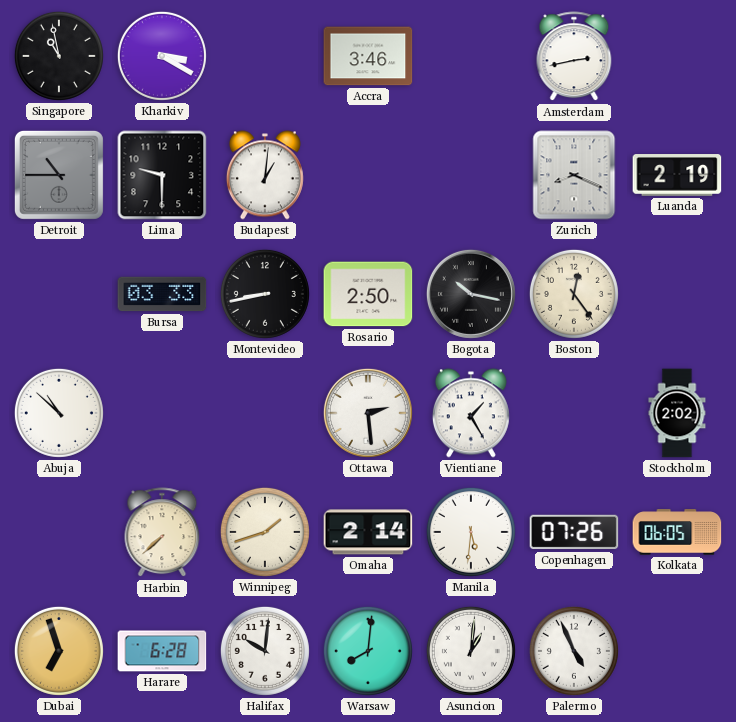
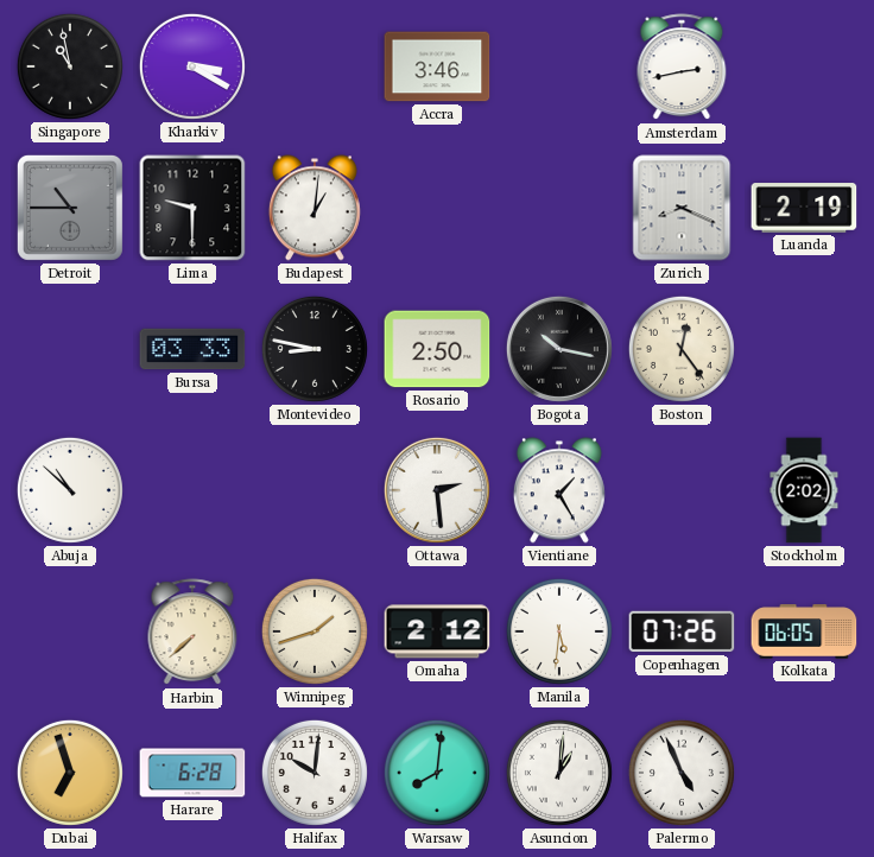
Montevideo: 8:43 -> 8:47
Omaha: 2:14 -> 2:12
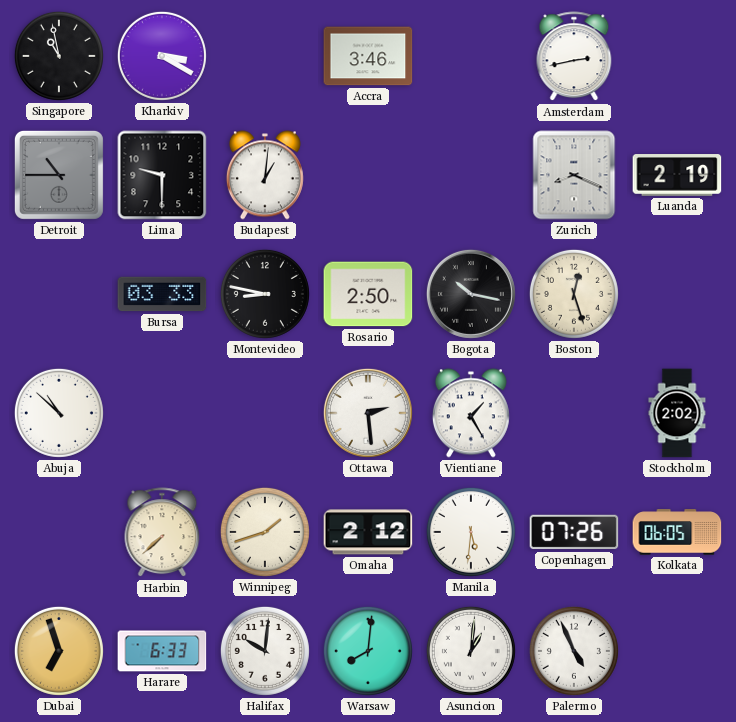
Boston: 12:24 -> 12:27
Harare: 6:28 -> 6:33
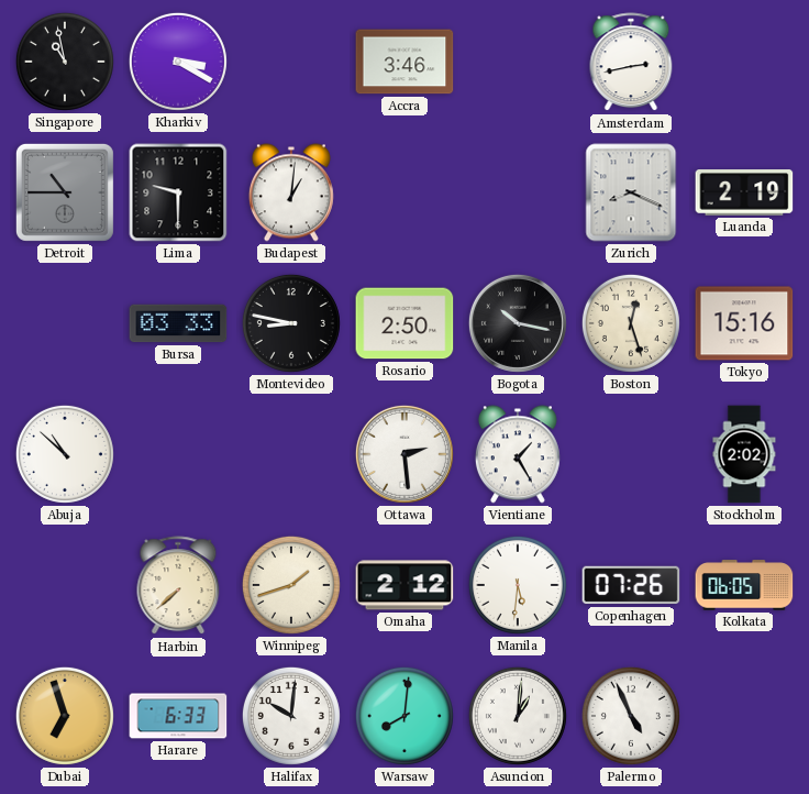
Tokyo: none -> 15:16
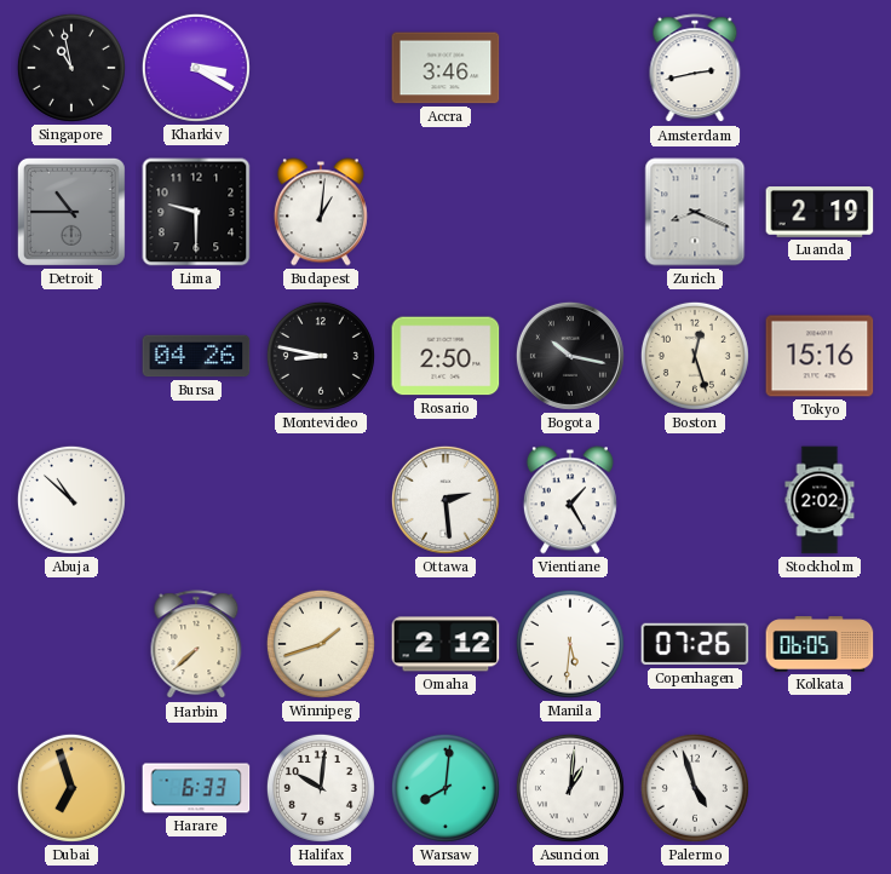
Bursa: 03:33 -> 04:26
Palermo: 4:56 -> 4:57
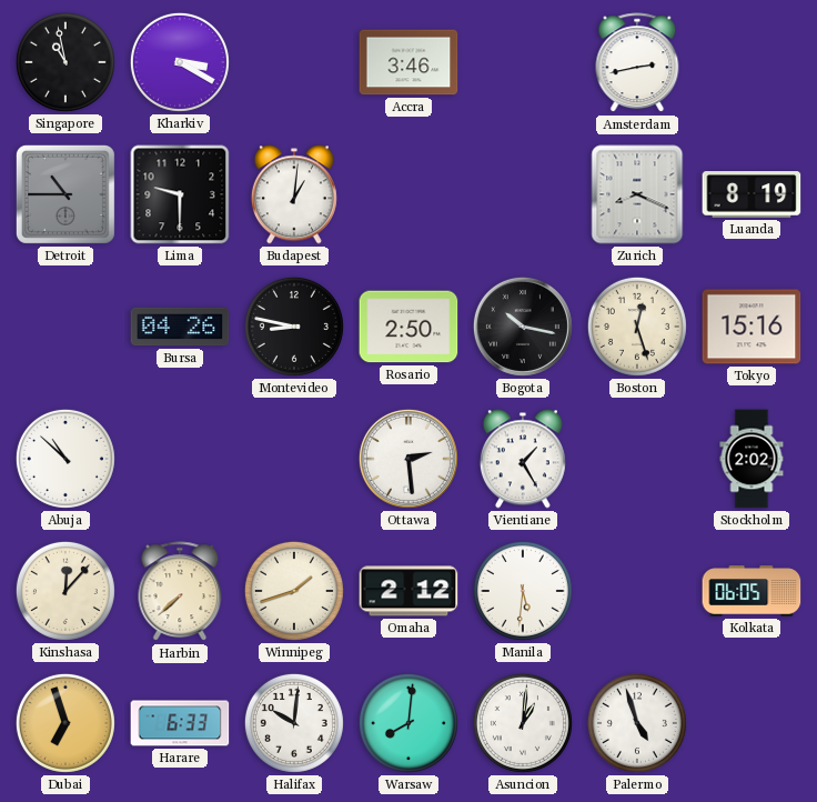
Luanda: 2:19 -> 8:19
Kinshasa: none -> 12:07
Copenhagen: 07:26 -> none
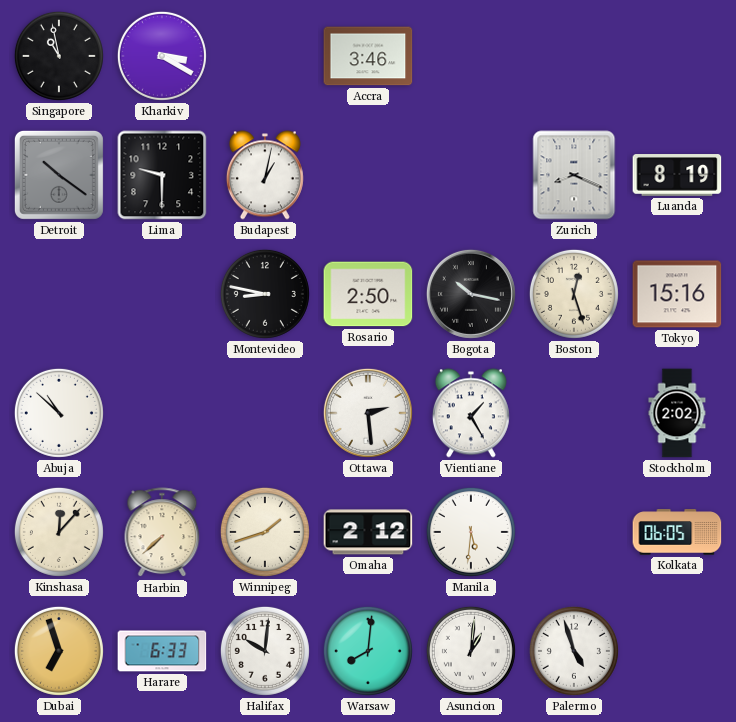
Amsterdam: 2:43 -> none
Detroit: 10:45 -> 10:21
Budapest: 1:01 -> 1:02
Bursa: 04:26 -> none
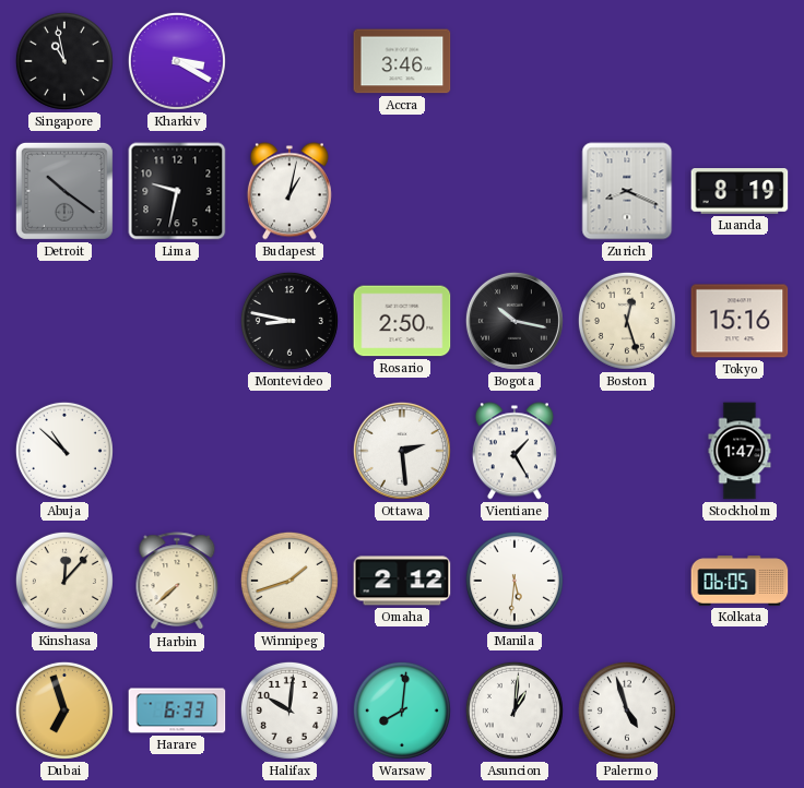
Lima: 9:30 -> 9:32
Stockholm: 2:02 -> 1:47
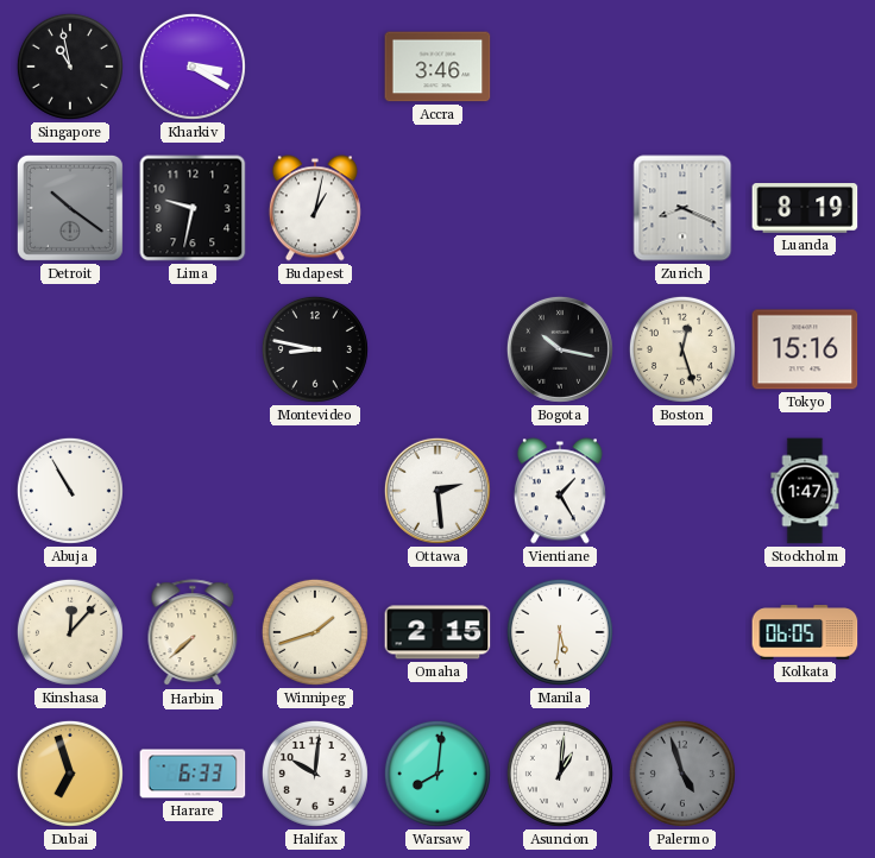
Rosario: 2:50 -> none
Abuja: 10:52 -> 10:55
Omaha: 2:12 -> 2:15
Palermo dial: white -> grey
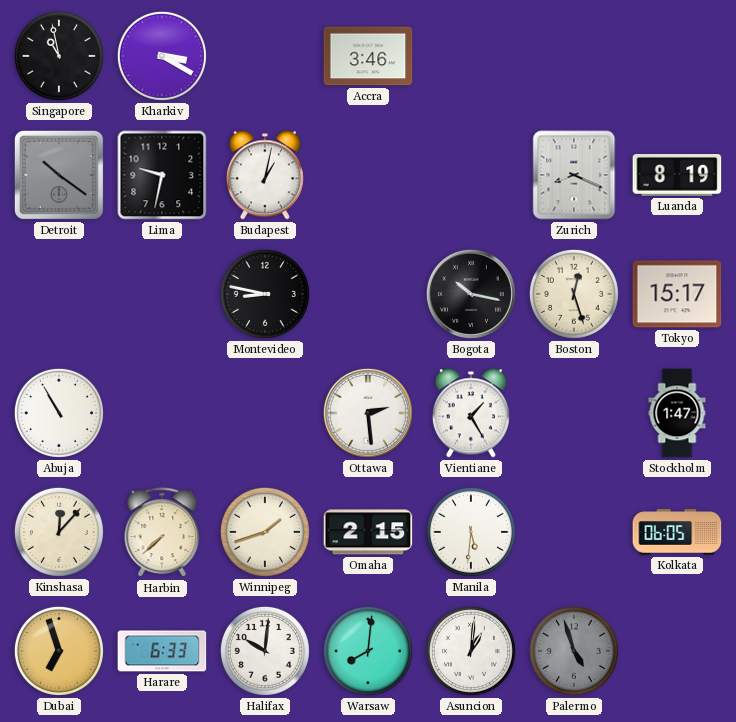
Tokyo: 15:16 -> 15:17
